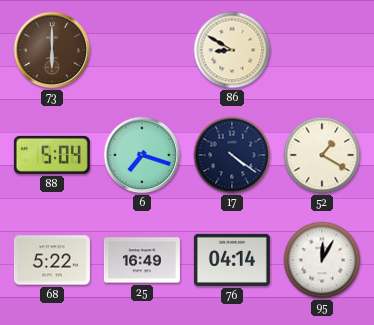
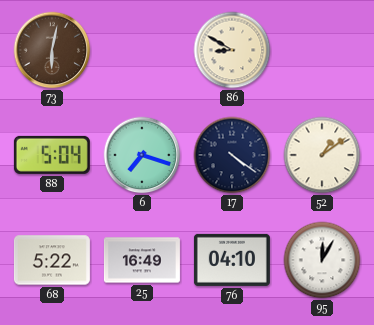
73: 6:00 -> 6:02
52: 1:20 -> 1:09
76: 04:14 -> 04:10
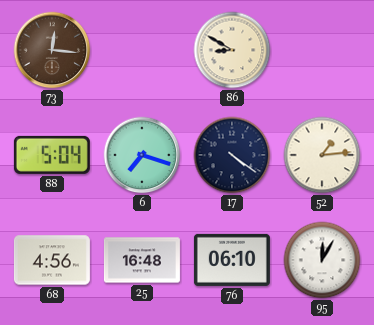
73: 6:02 -> 12:16
52: 1:09 -> 1:14
68: 5:22 -> 4:56
25: 16:49 -> 16:48
76: 04:10 -> 06:10
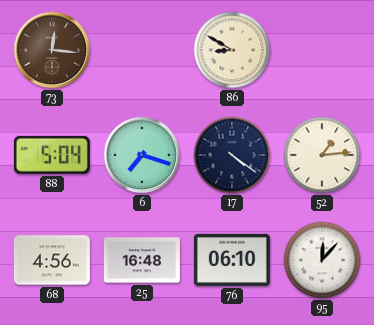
95: 12:05 -> 12:07
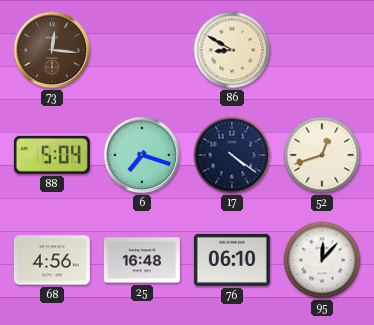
52: 1:14 -> 12:42
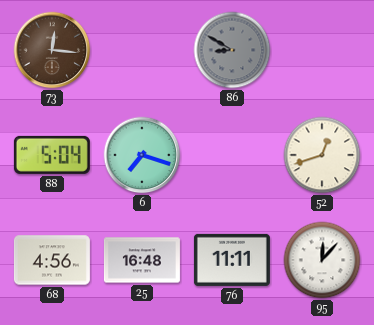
86 dial: cream -> grey
17: 4:21 -> none
76: 06:10 -> 11:11
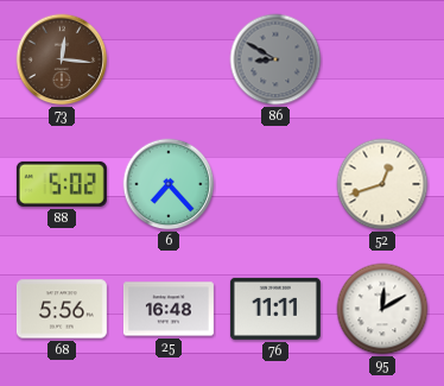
88: 5:04 -> 5:02
6: 7:18 -> 7:23
68: 4:56 -> 5:56
95: 12:07 -> 12:10
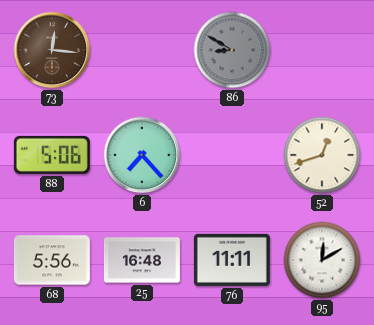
88: 5:02 -> 5:06
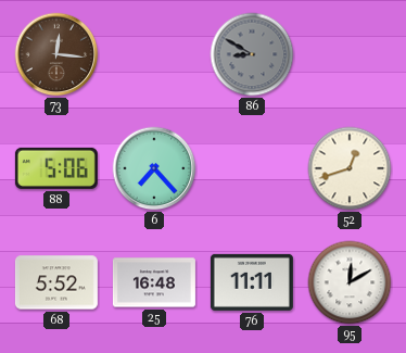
68: 5:56 -> 5:52
